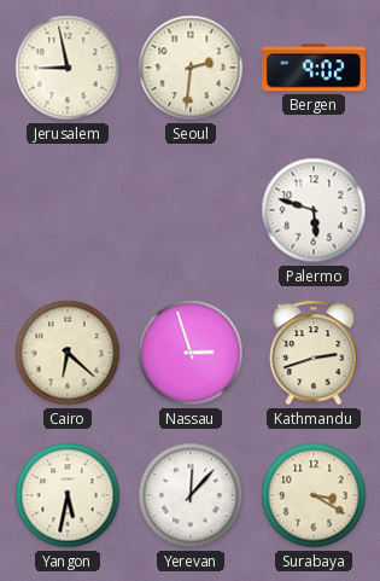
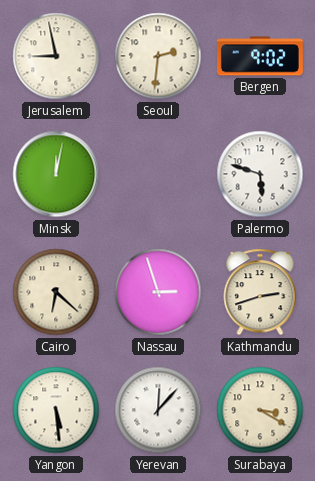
Minsk: none -> 12:02
Yangon: 5:32 -> 5:29
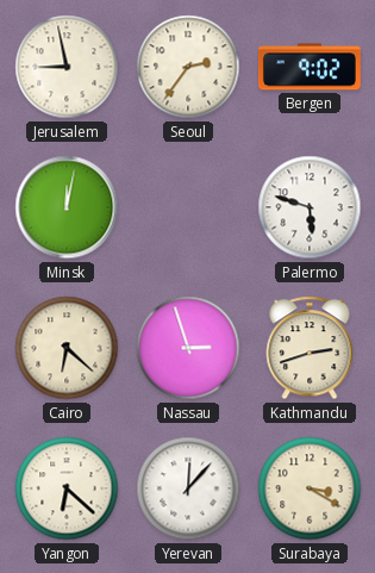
Seoul: 2:31 -> 2:36
Yangon: 5:29 -> 6:22
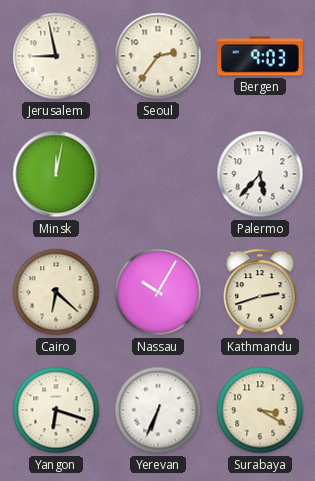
Bergen: 9:02 -> 9:03
Palermo: 5:48 -> 5:37
Nassau: 2:57 -> 10:05
Yangon: 6:22 -> 6:18
Yerevan: 12:07 -> 6:34
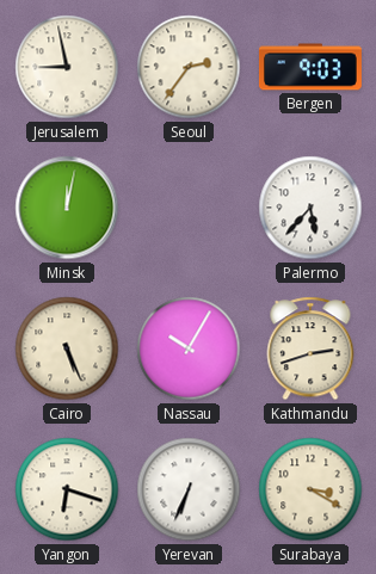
Cairo: 6:22 -> 5:26
